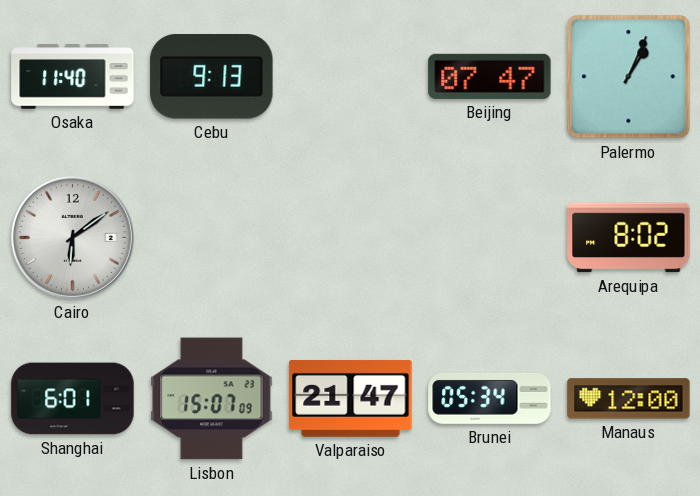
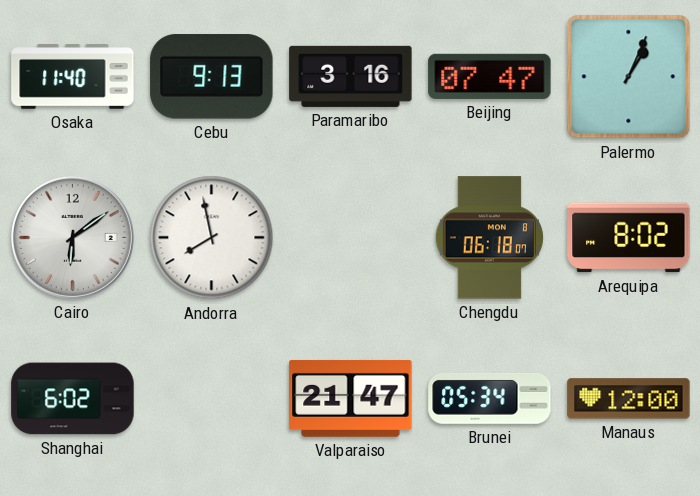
Paramaribo: none -> 3:16
Andorra: none -> 7:58
Chengdu: none -> 06:18
Shanghai: 6:01 -> 6:02
Lisbon: 15:07 -> none
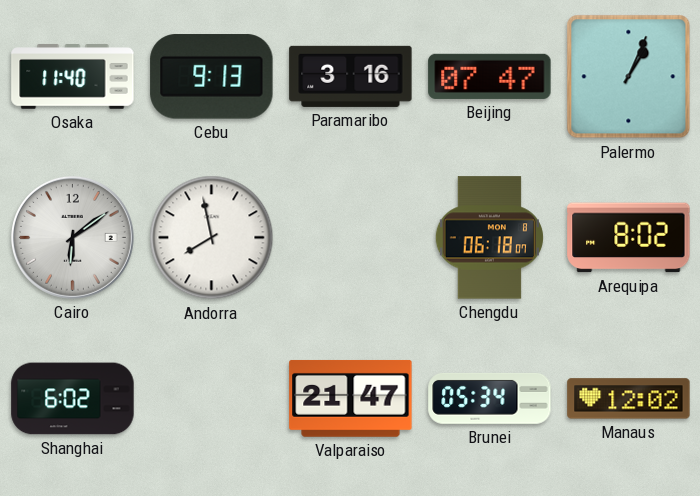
Manaus: 12:00 -> 12:02
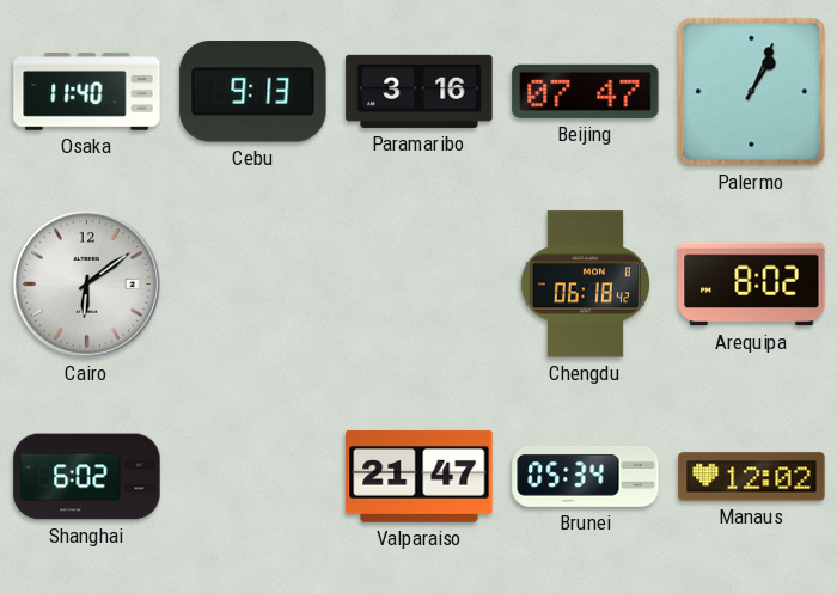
Andorra: 7:58 -> none
Chengdu: 06:18:07 -> 06:18:42
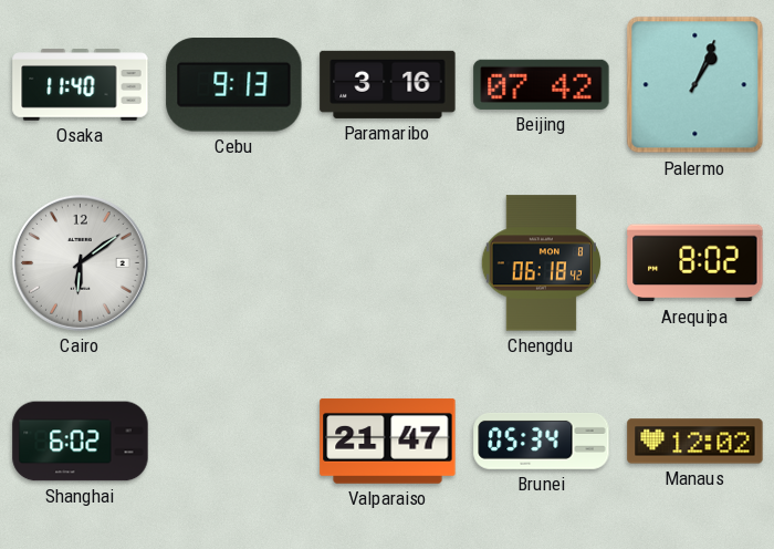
Beijing: 07:47 -> 07:42
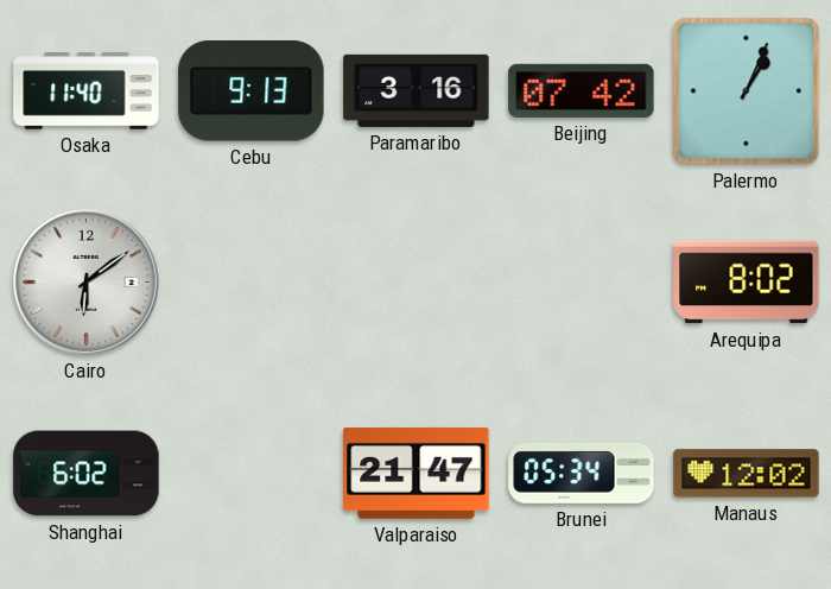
Chengdu: 06:18 -> none
